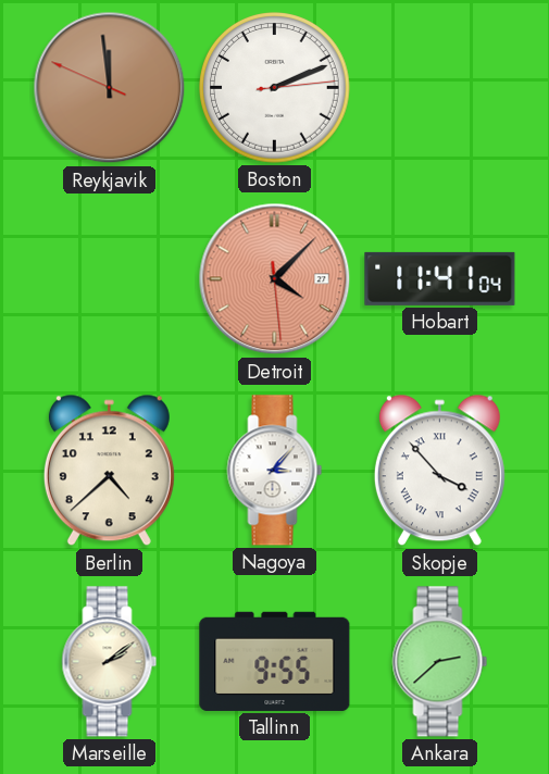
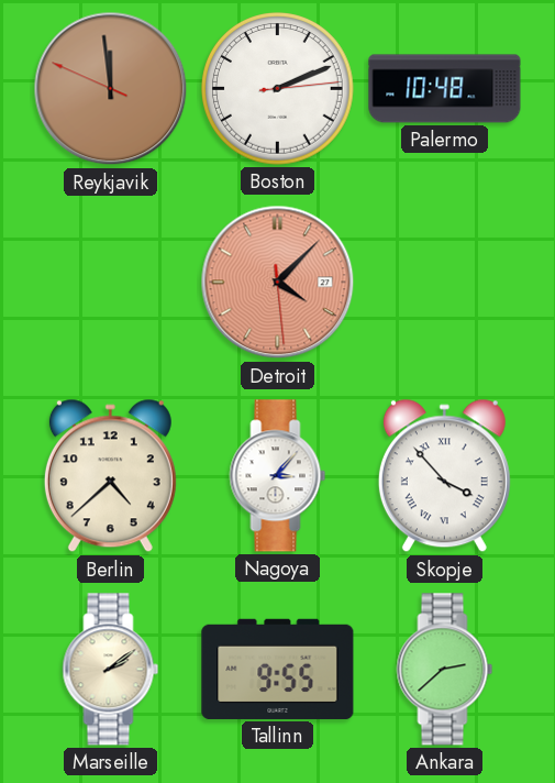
Palermo: none -> 10:48
Hobart: 11:41 -> none
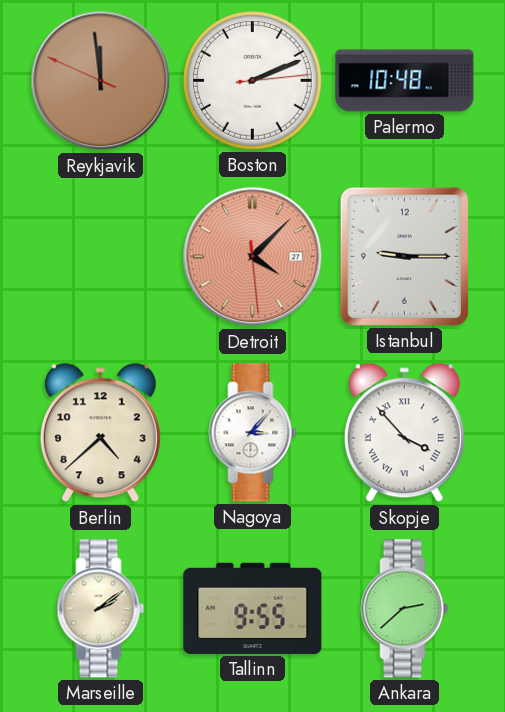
Istanbul: none -> 9:15
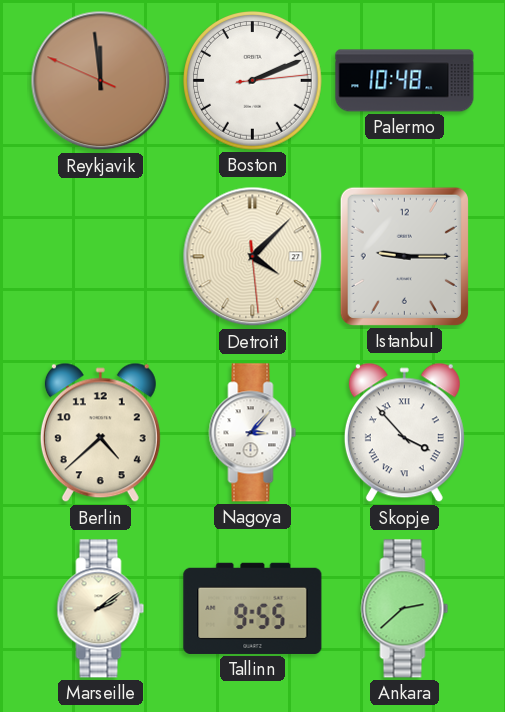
Detroit dial: salmon -> cream
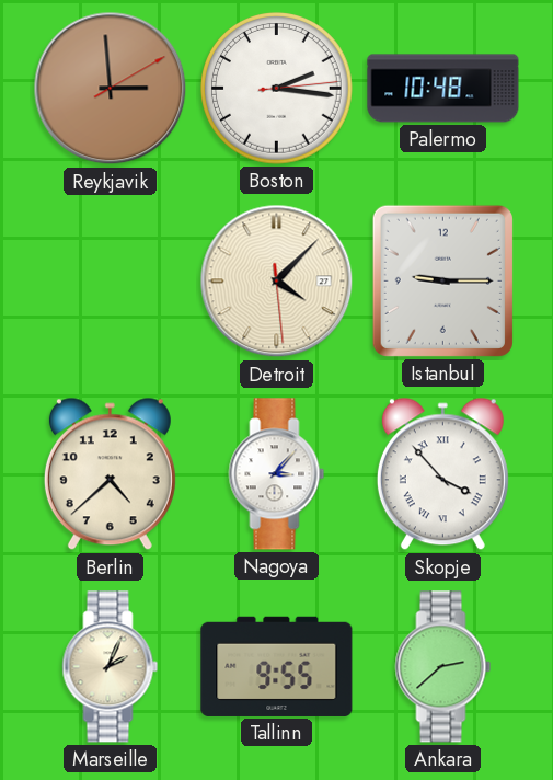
Reykjavik: 11:58 -> 2:59
Boston: 2:11 -> 2:16
Marseille: 2:09 -> 2:04
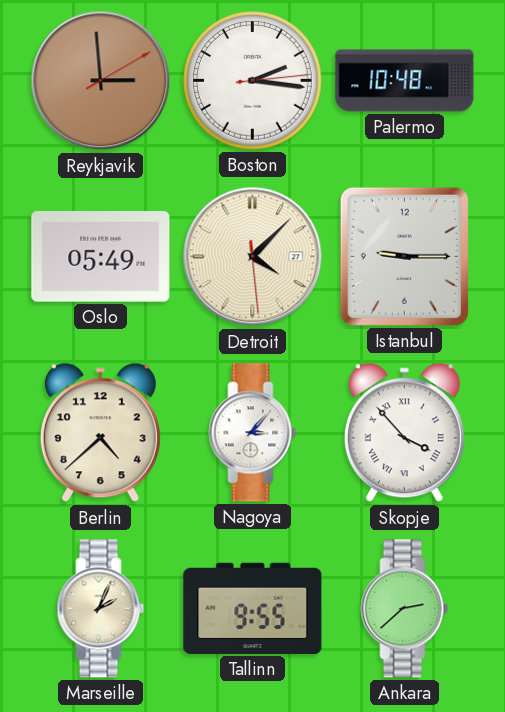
Oslo: none -> 05:49
